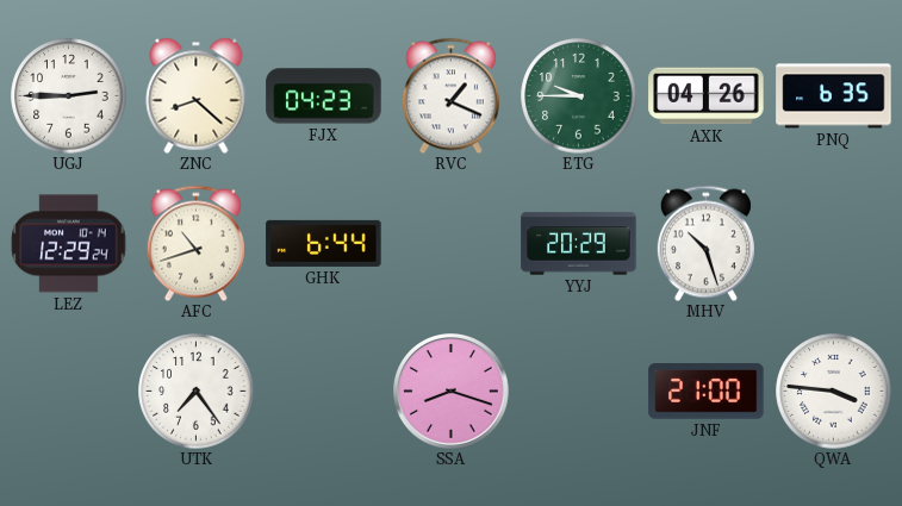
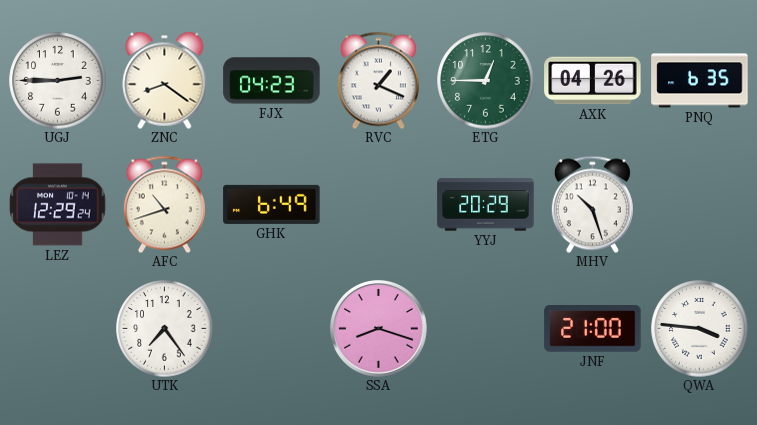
ZNC: 8:22 -> 8:21
ETG: 9:45 -> 12:45
GHK: 6:44 -> 6:49
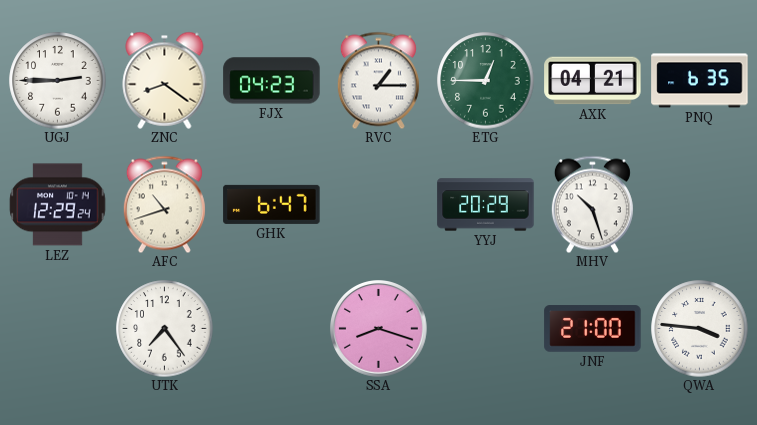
RVC: 1:19 -> 1:15
AXK: 04:26 -> 04:21
GHK: 6:49 -> 6:47
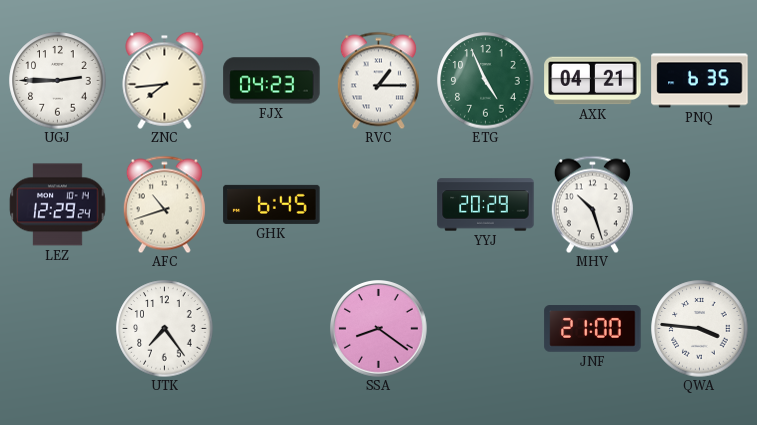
ZNC: 8:21 -> 7:44
ETG: 12:45 -> 4:56
GHK: 6:47 -> 6:45
SSA: 8:18 -> 8:21
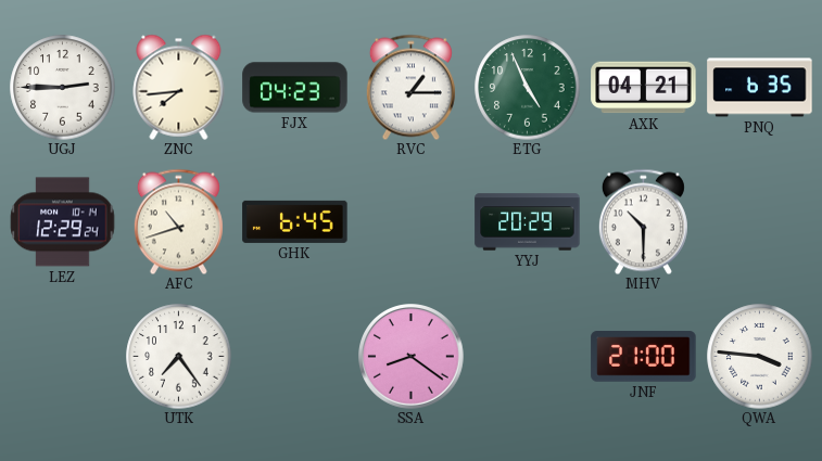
MHV: 10:27 -> 10:30
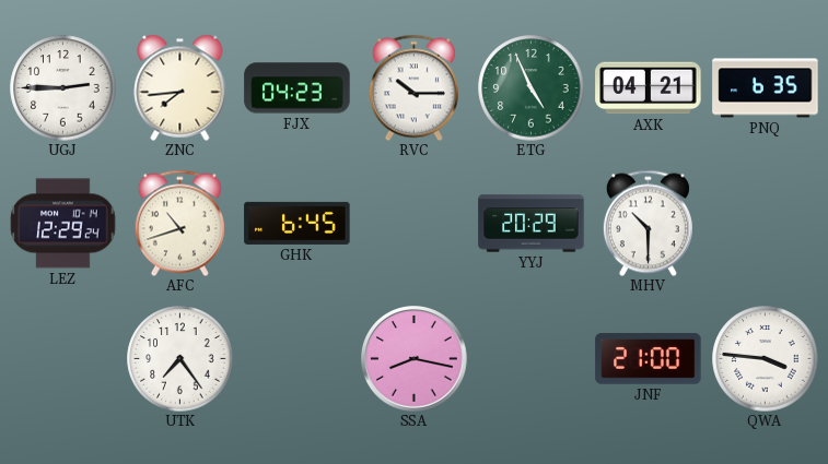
RVC: 1:15 -> 10:15
SSA: 8:21 -> 8:17
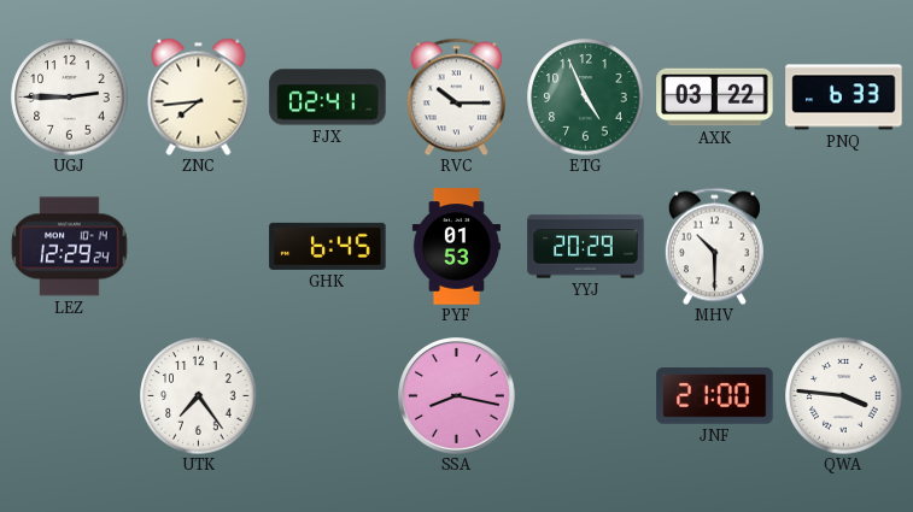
FJX: 04:23 -> 02:41
AXK: 04:21 -> 03:22
PNQ: 6:35 -> 6:33
AFC: 10:42 -> none
PYF: none -> 01:53
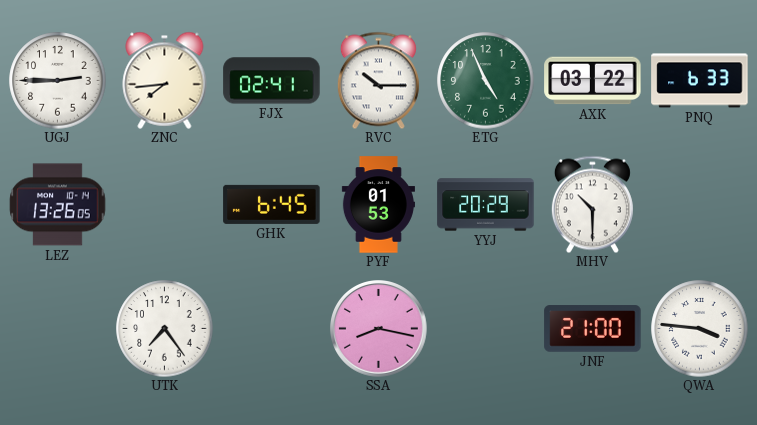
LEZ: 12:29 -> 13:26
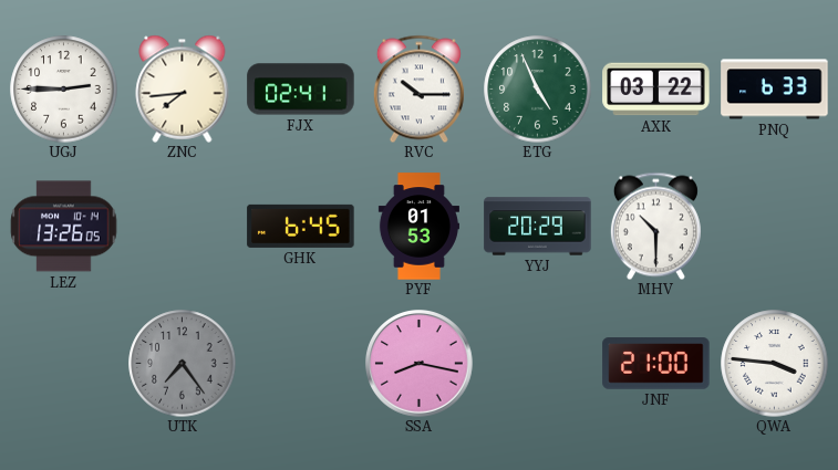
UTK dial: white -> grey
